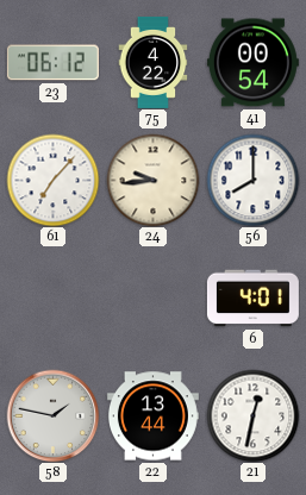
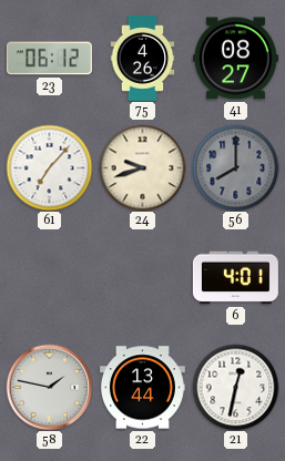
75: 4:22 -> 4:26
41: 00:54 -> 08:27
24: 9:44 -> 9:42
56 dial: white -> grey
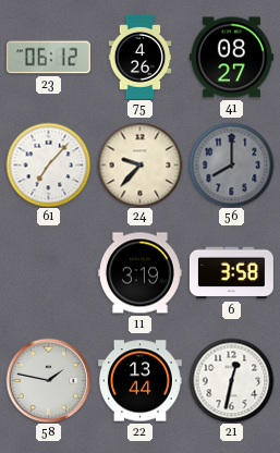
24: 9:42 -> 9:37
11: none -> 3:19
6: 4:01 -> 3:58
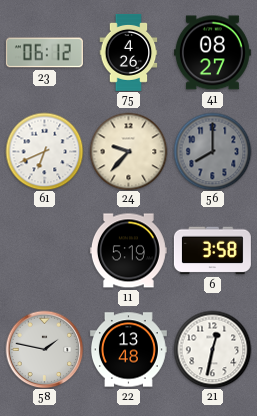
61: 7:07 -> 6:41
11: 3:19 -> 5:19
22: 13:44 -> 13:48
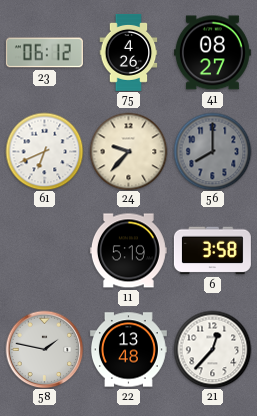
21: 12:32 -> 12:37
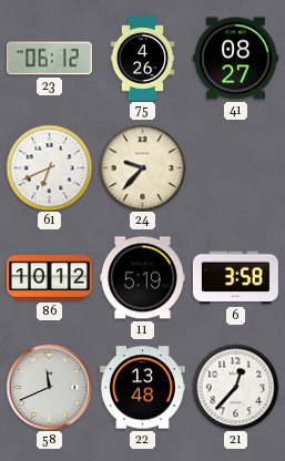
56: 8:00 -> none
86: none -> 10:12
58: 1:47 -> 11:41
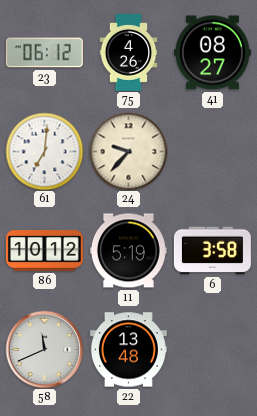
61: 6:41 -> 7:01
21: 12:37 -> none
